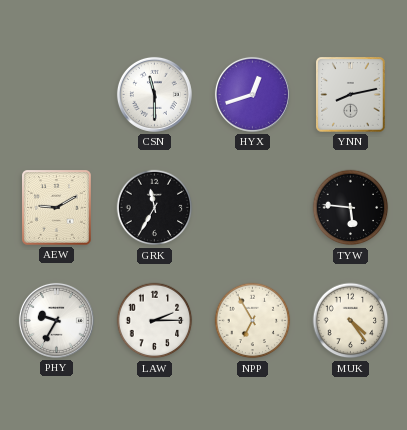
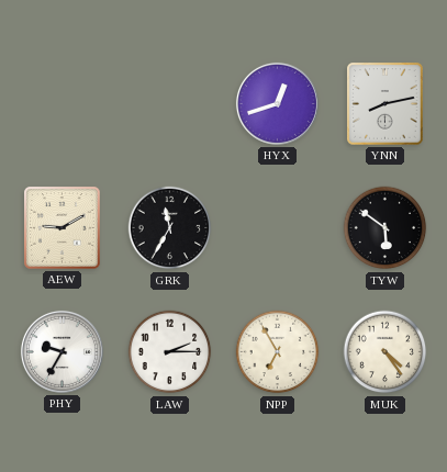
CSN: 11:30 -> none
TYW: 5:46 -> 5:51
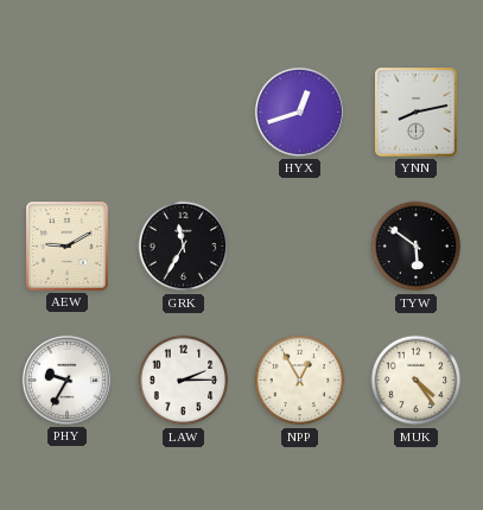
NPP: 6:55 -> 12:55
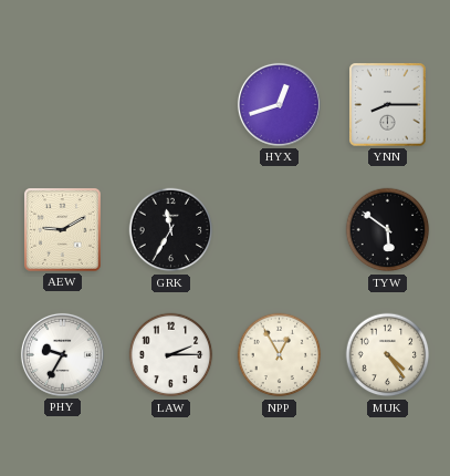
YNN: 8:13 -> 8:15
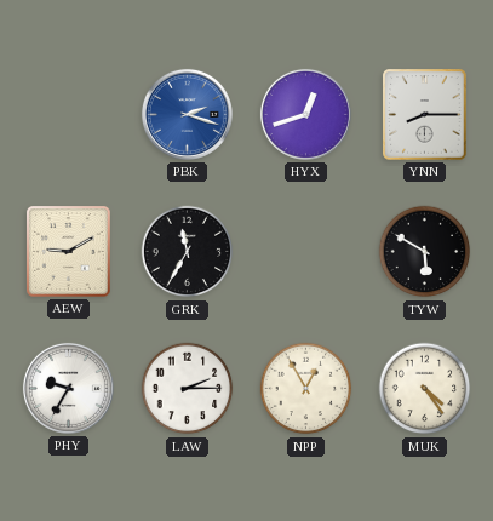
PBK: none -> 2:18
TYW: 5:51 -> 5:50
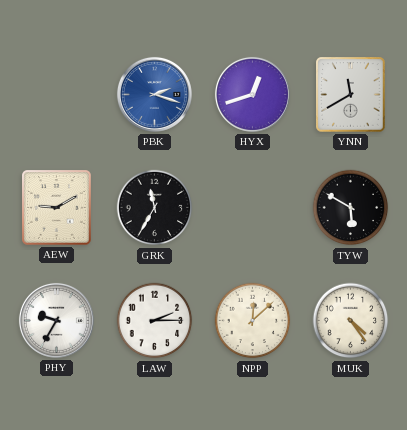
YNN: 8:15 -> 11:40
NPP: 12:55 -> 12:08
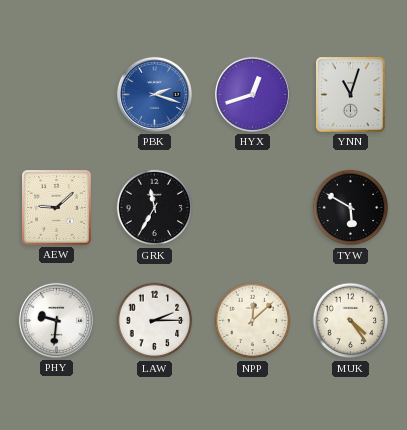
YNN: 11:40 -> 11:03
AEW: 9:10 -> 9:08
PHY: 9:35 -> 9:31
